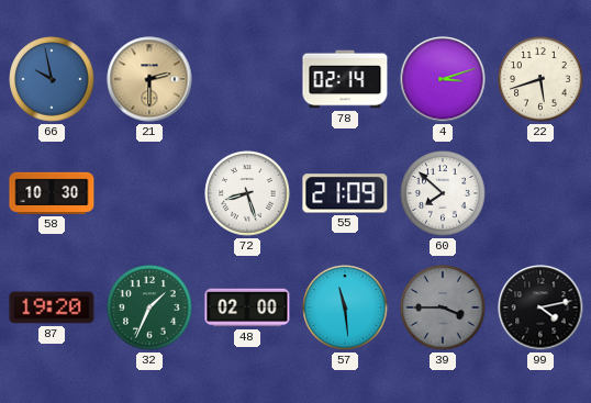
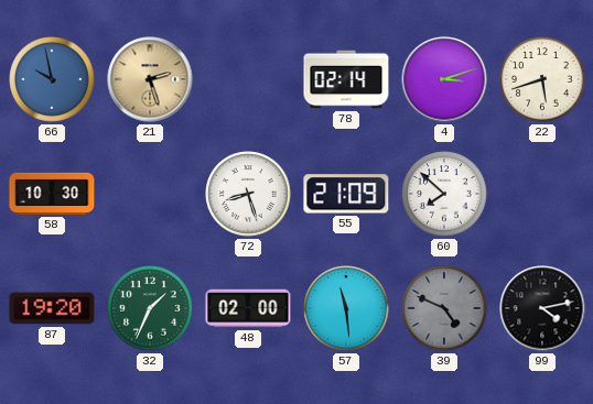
21: 2:30 -> 2:27
39: 3:45 -> 4:49
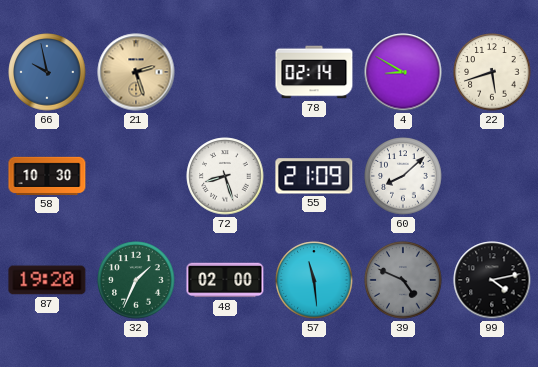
4: 3:12 -> 8:50
60: 7:52 -> 8:08
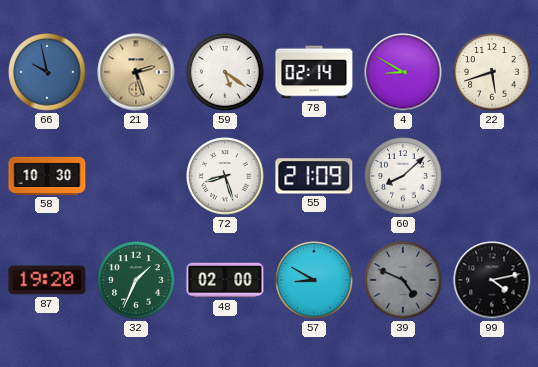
59: none -> 5:21
57: 11:29 -> 8:50
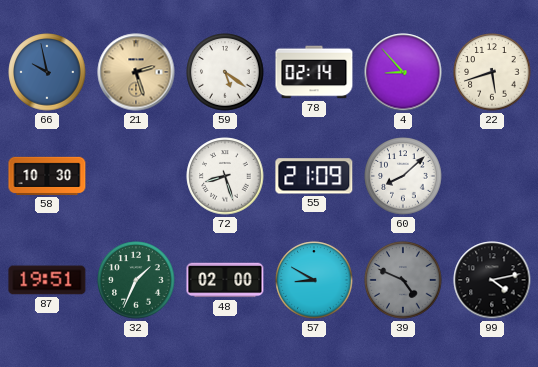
4: 8:50 -> 8:53
87: 19:20 -> 19:51
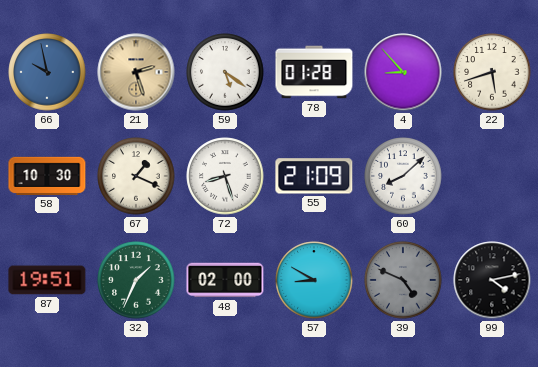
78: 02:14 -> 01:28
67: none -> 1:19
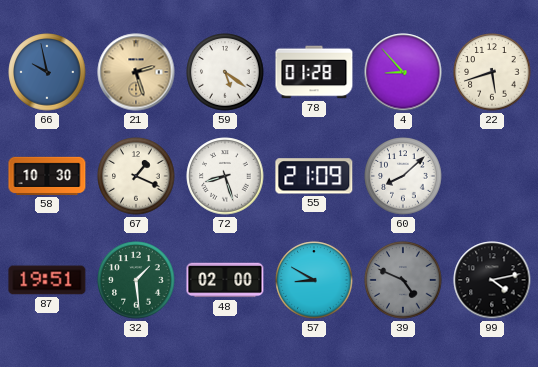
32: 1:34 -> 1:29
